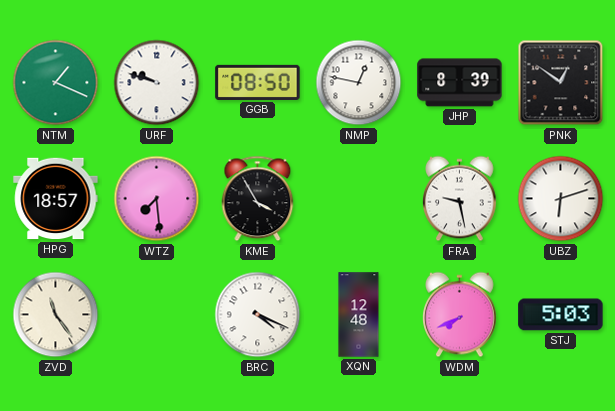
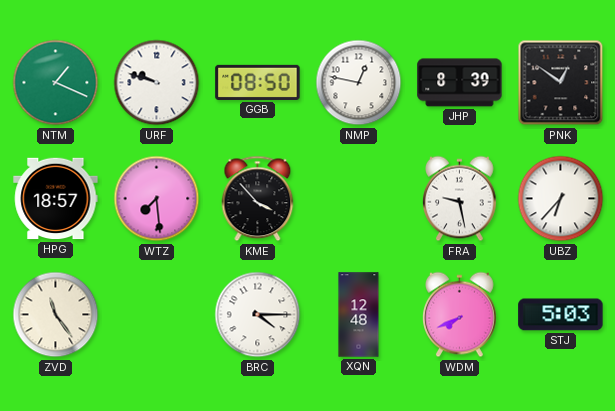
KME: 3:55 -> 3:53
UBZ: 6:12 -> 6:37
BRC: 4:19 -> 4:15
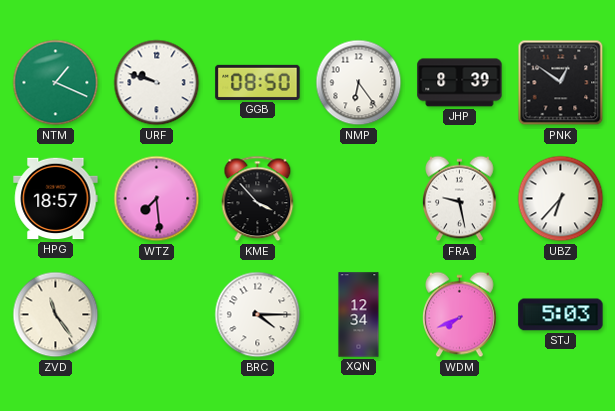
NMP: 12:47 -> 6:24
XQN: 12:48 -> 12:34
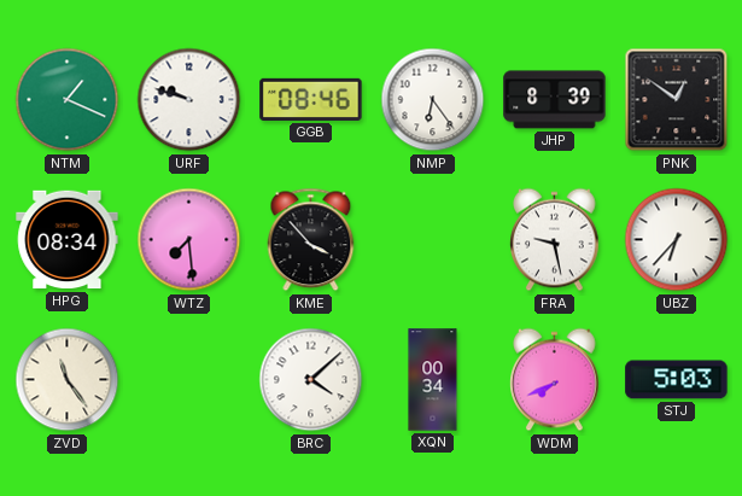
GGB: 08:50 -> 08:46
HPG: 18:57 -> 08:34
BRC: 4:15 -> 4:08
XQN: 12:34 -> 00:34
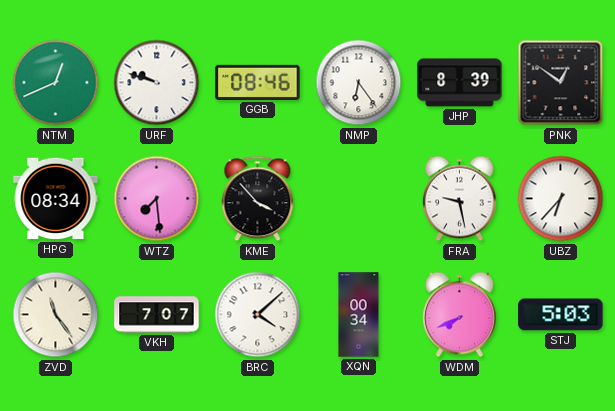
NTM: 1:19 -> 12:41
VKH: none -> 7:07
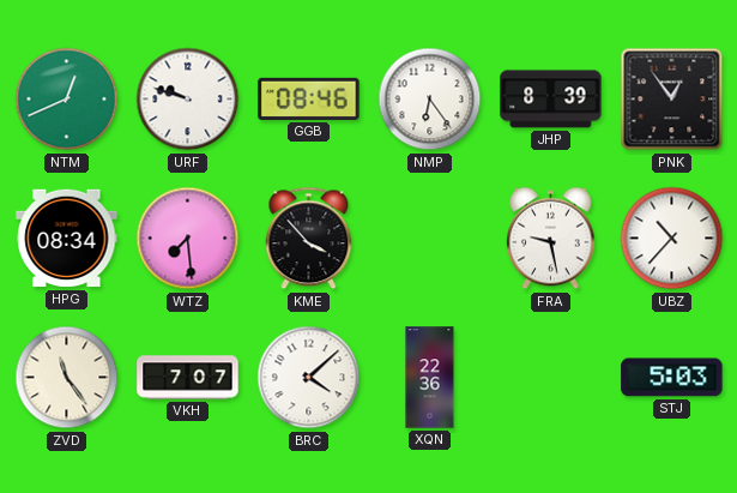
PNK: 12:51 -> 12:54
UBZ: 6:37 -> 10:37
XQN: 00:34 -> 22:36
WDM: 7:41 -> none
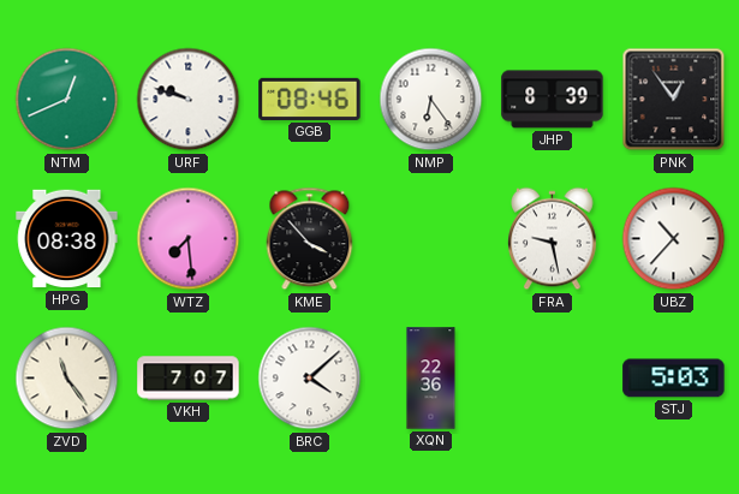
HPG: 08:34 -> 08:38
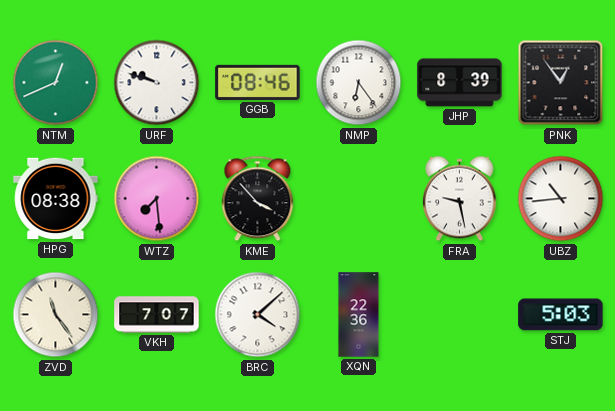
UBZ: 10:37 -> 10:44
